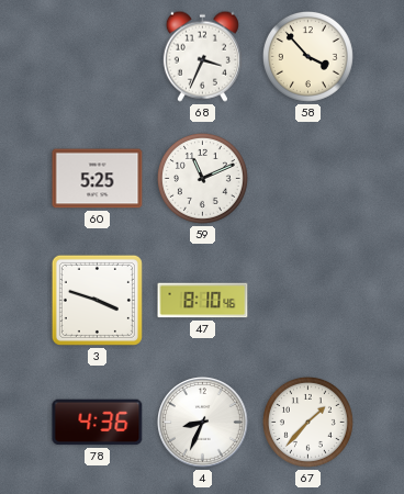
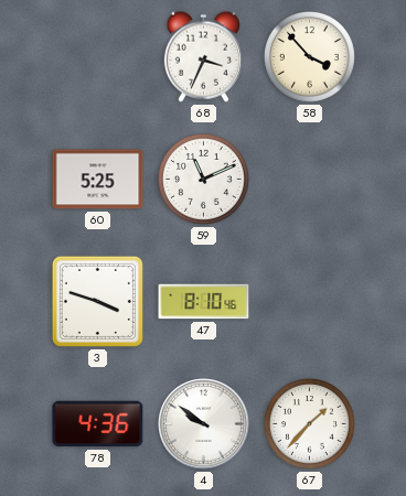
4: 8:34 -> 9:51
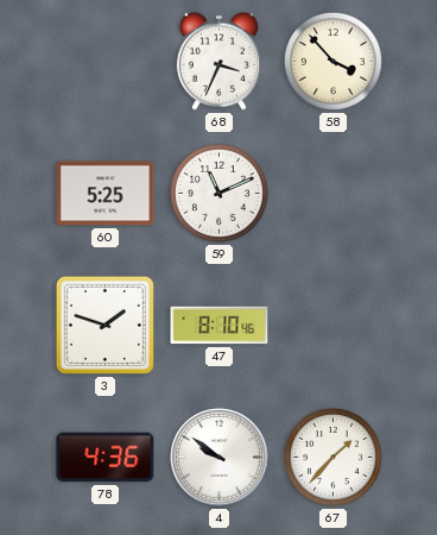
3: 3:48 -> 1:48
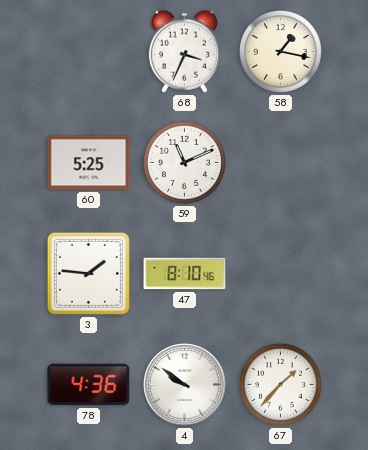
58: 3:53 -> 1:17
3: 1:48 -> 1:46
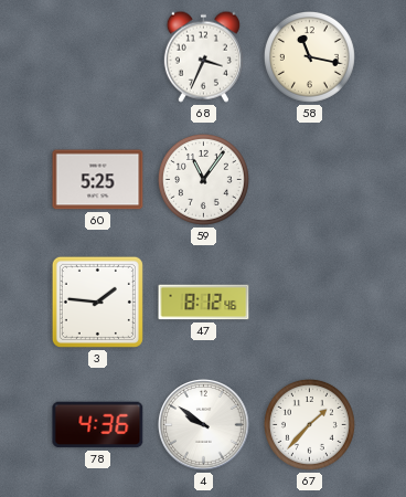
58: 1:17 -> 11:17
59: 11:11 -> 11:06
47: 8:10 -> 8:12
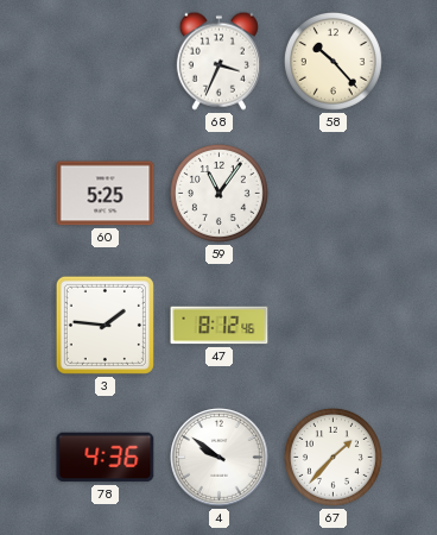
58: 11:17 -> 10:23
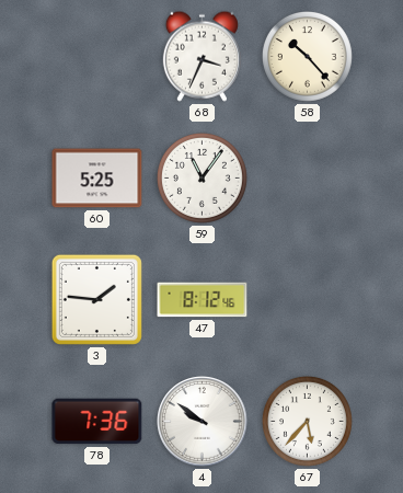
78: 4:36 -> 7:36
67: 1:37 -> 5:37
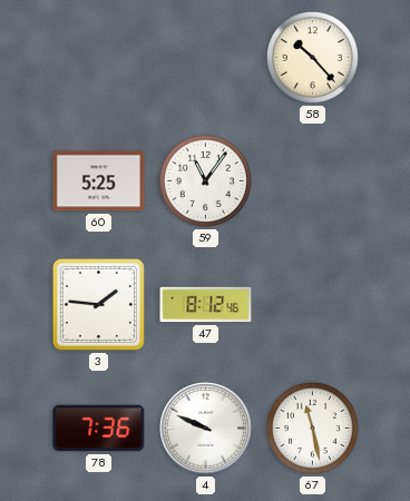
68: 3:34 -> none
4: 9:51 -> 9:49
67: 5:37 -> 11:28
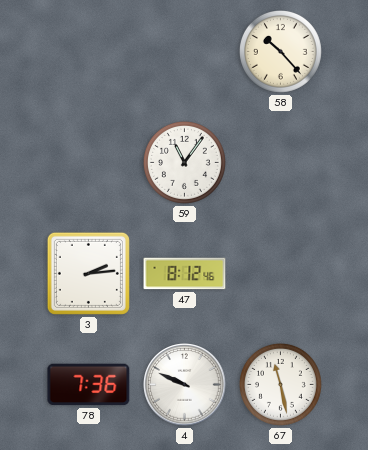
60: 5:25 -> none
3: 1:46 -> 2:14
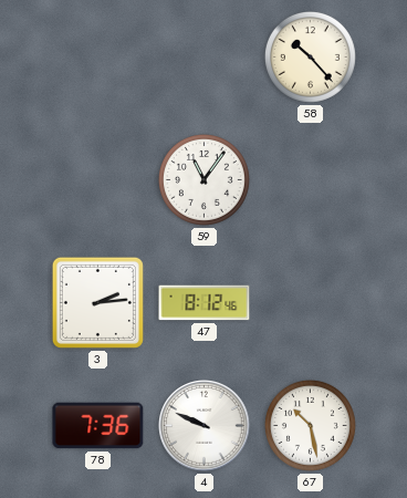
67: 11:28 -> 10:28
